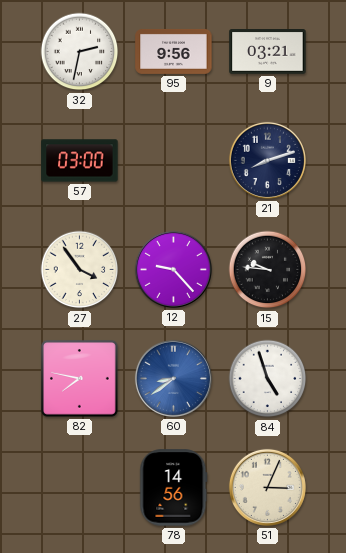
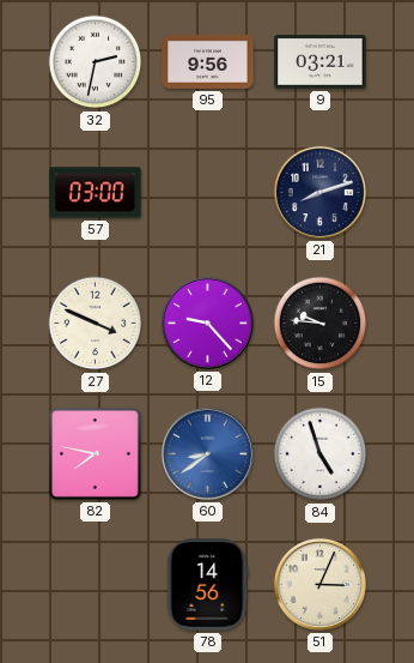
27: 3:54 -> 3:49
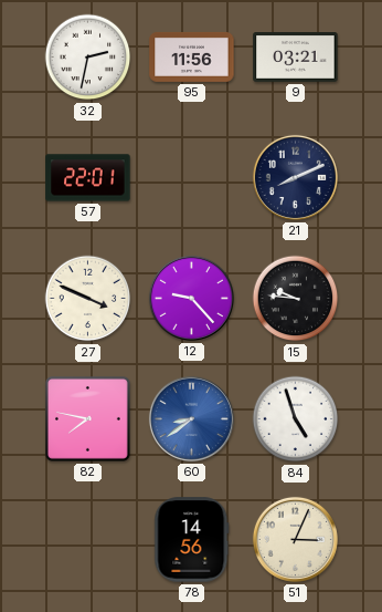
95: 9:56 -> 11:56
57: 03:00 -> 22:01
21: 8:12 -> 8:11
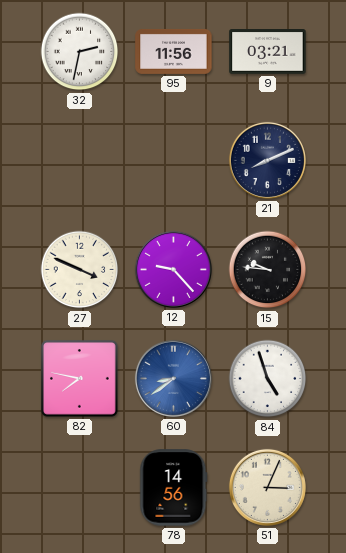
57: 22:01 -> none
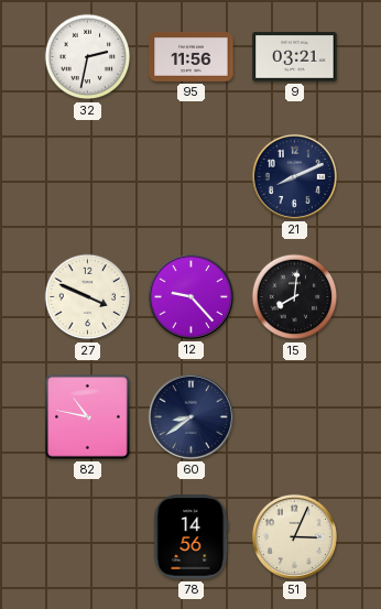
15: 9:46 -> 8:01
82: 7:47 -> 10:47
60 dial: blue -> navy
84: 4:57 -> none
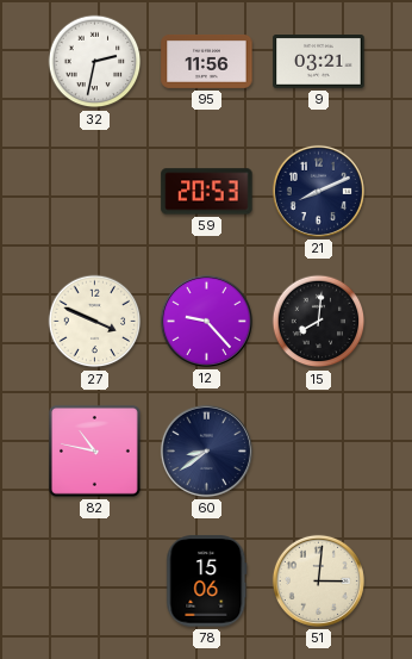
59: none -> 20:53
78: 14:56 -> 15:06
51: 3:04 -> 3:01
